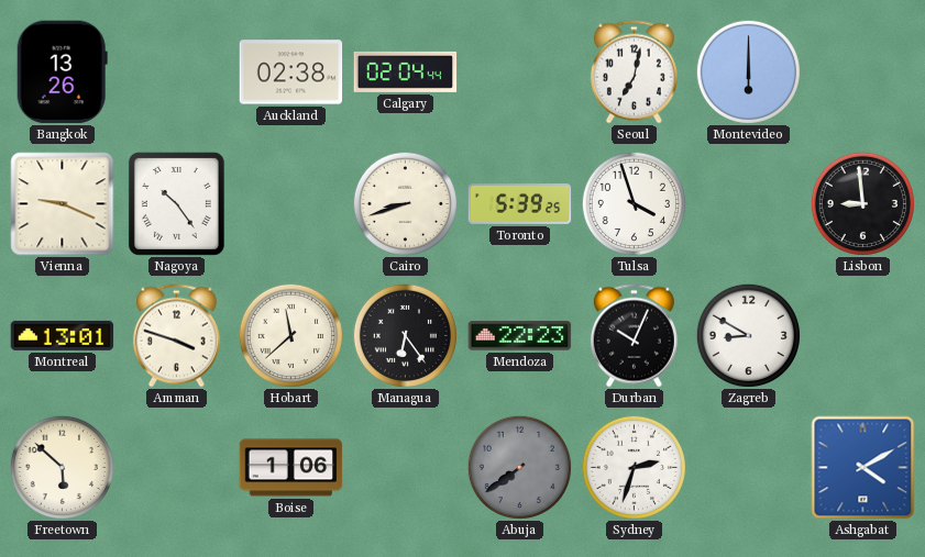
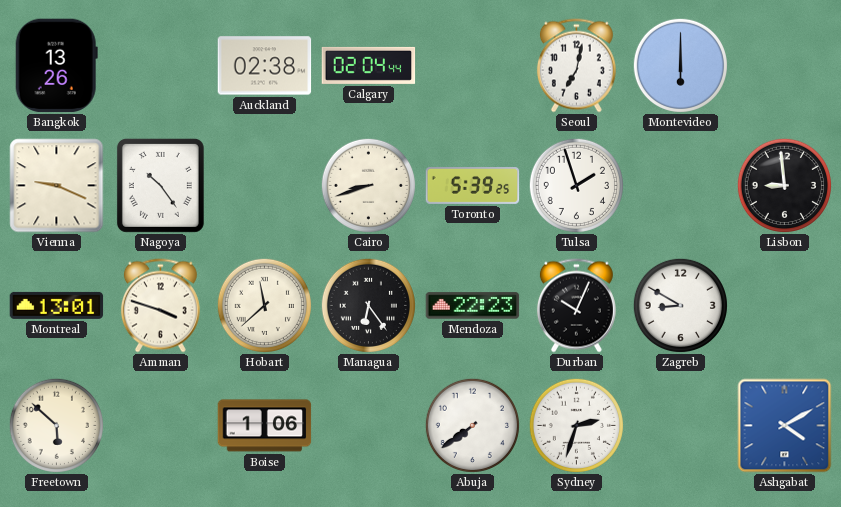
Tulsa: 3:57 -> 1:57
Abuja dial: grey -> white
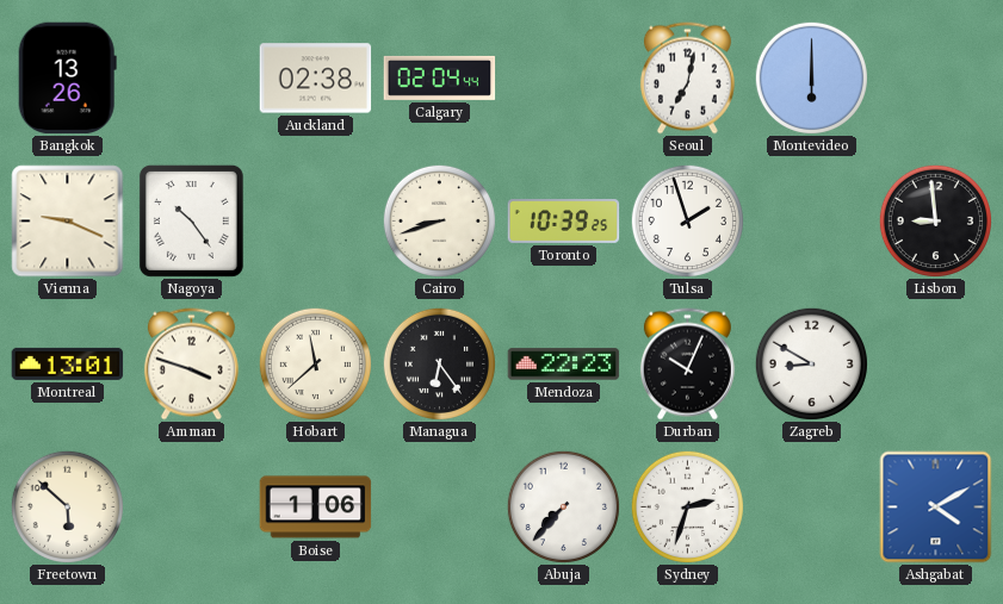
Toronto: 5:39 -> 10:39
Abuja: 7:39 -> 7:37
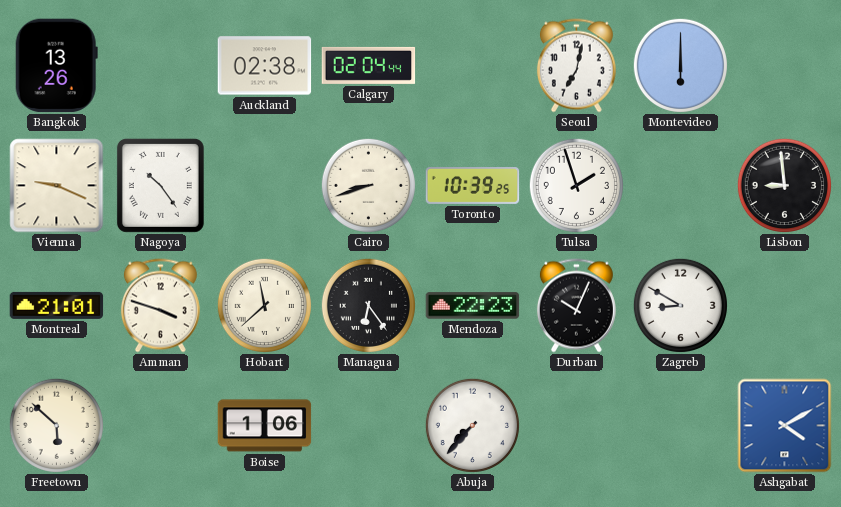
Montreal: 13:01 -> 21:01
Sydney: 2:33 -> none
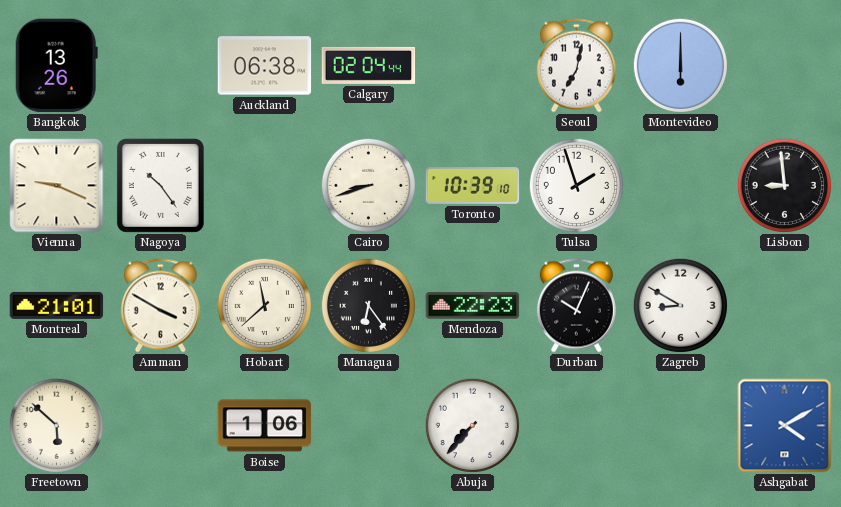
Auckland: 02:38 -> 06:38
Toronto: 10:39:25 -> 10:39:10
Amman: 3:48 -> 3:50
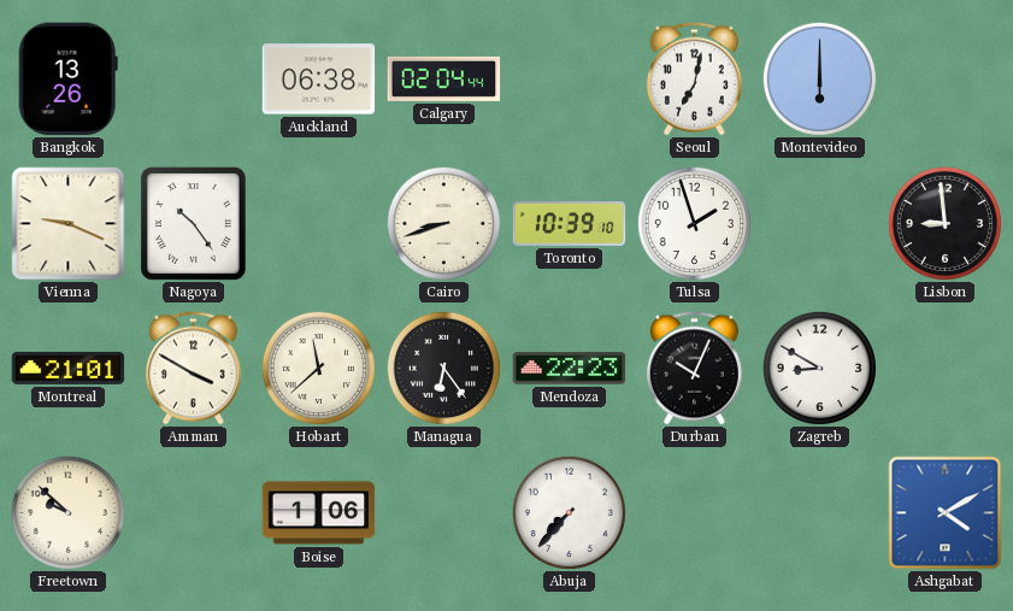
Freetown: 5:52 -> 9:52
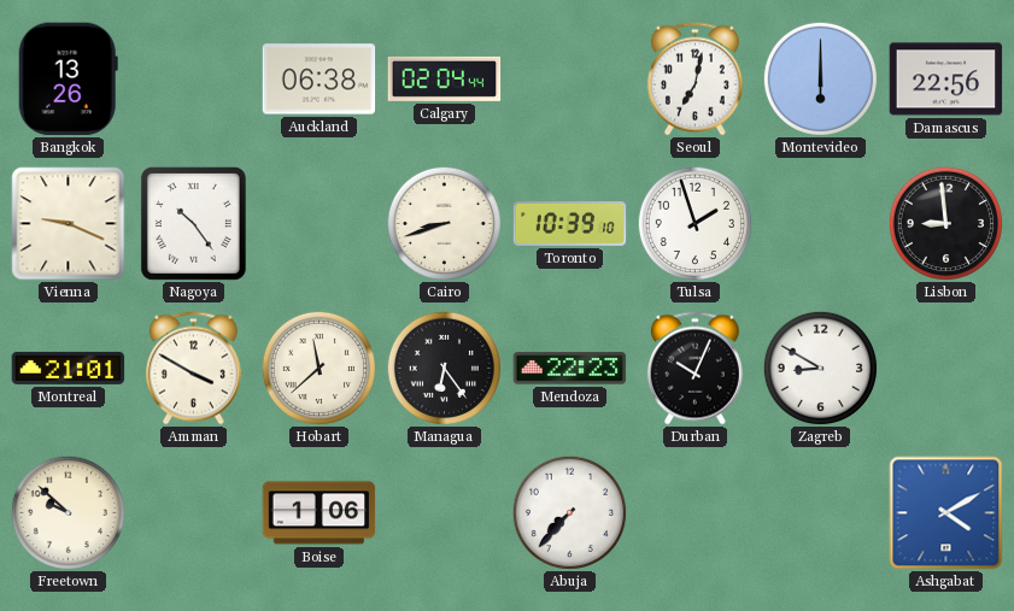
Damascus: none -> 22:56
